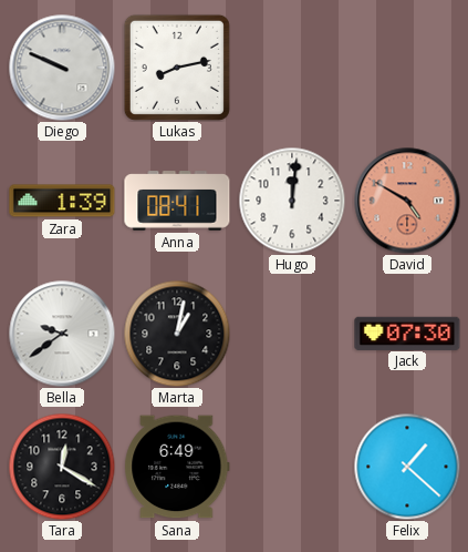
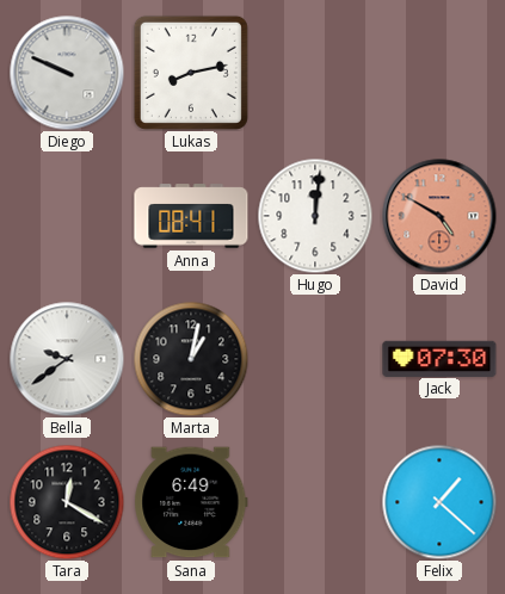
Zara: 1:39 -> none
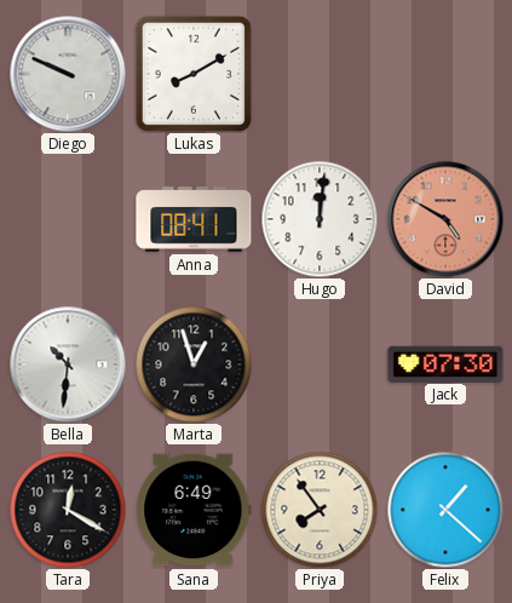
Lukas: 8:13 -> 8:10
Bella: 9:39 -> 10:31
Marta: 1:02 -> 12:57
Priya: none -> 7:54
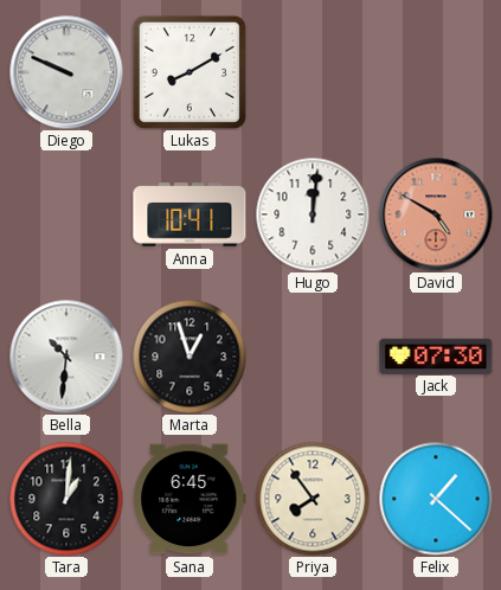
Anna: 08:41 -> 10:41
Tara: 12:20 -> 1:01
Sana: 6:49 -> 6:45
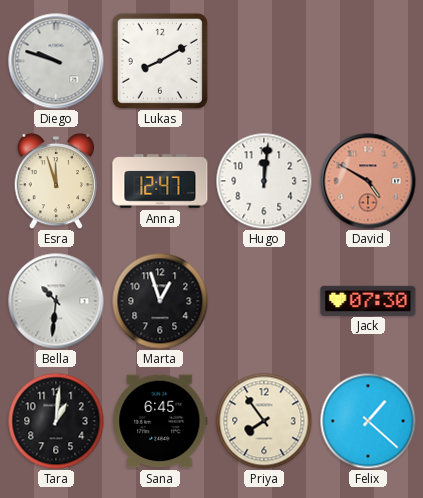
Diego: 9:49 -> 9:48
Esra: none -> 11:57
Anna: 10:41 -> 12:47
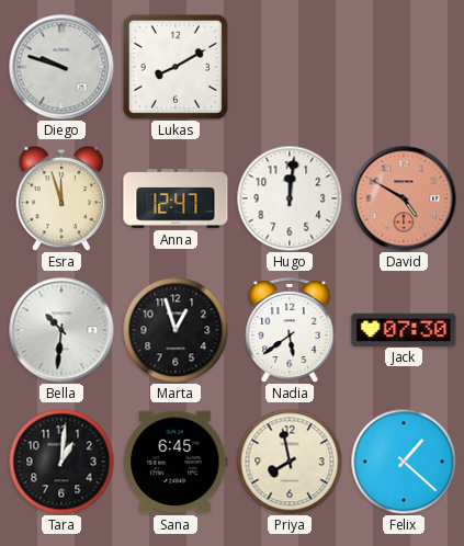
Nadia: none -> 5:39
Priya: 7:54 -> 7:58
